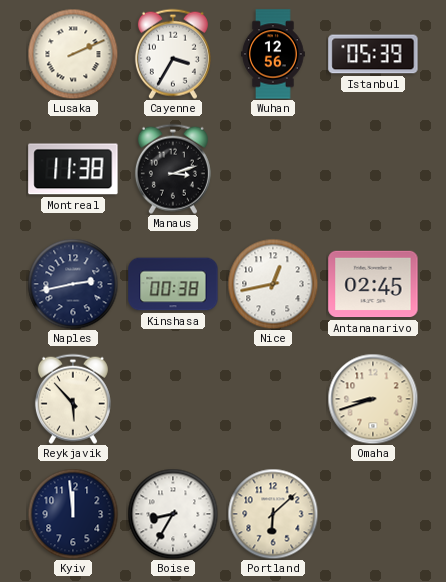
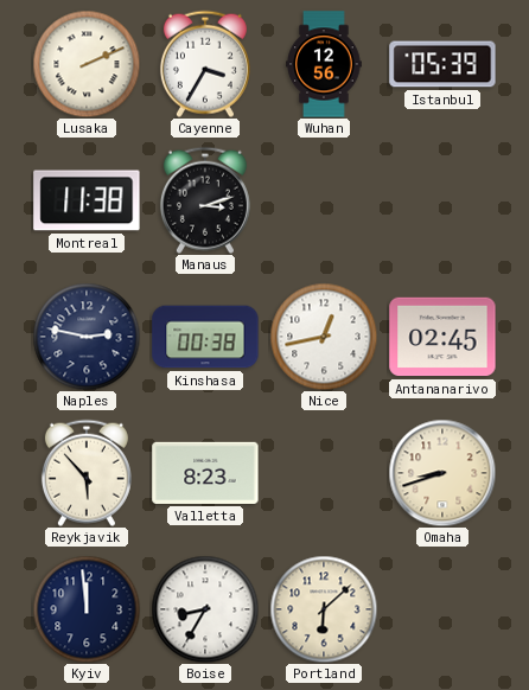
Naples: 2:43 -> 2:47
Valletta: none -> 8:23
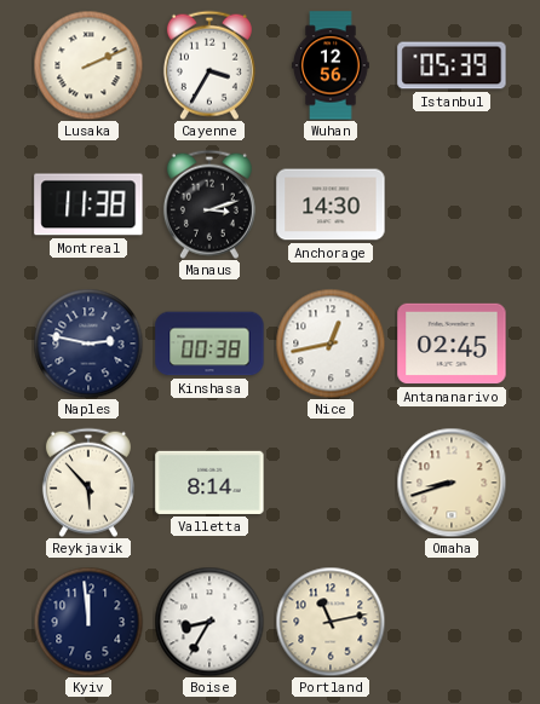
Anchorage: none -> 14:30
Valletta: 8:23 -> 8:14
Portland: 6:08 -> 11:13
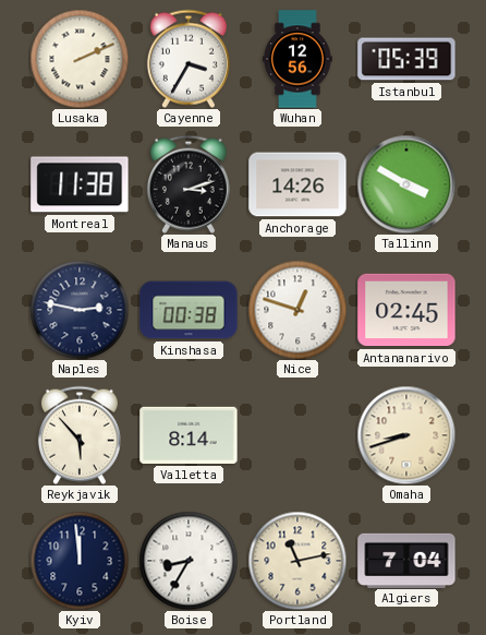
Anchorage: 14:30 -> 14:26
Tallinn: none -> 3:50
Nice: 12:43 -> 12:48
Algiers: none -> 7:04
